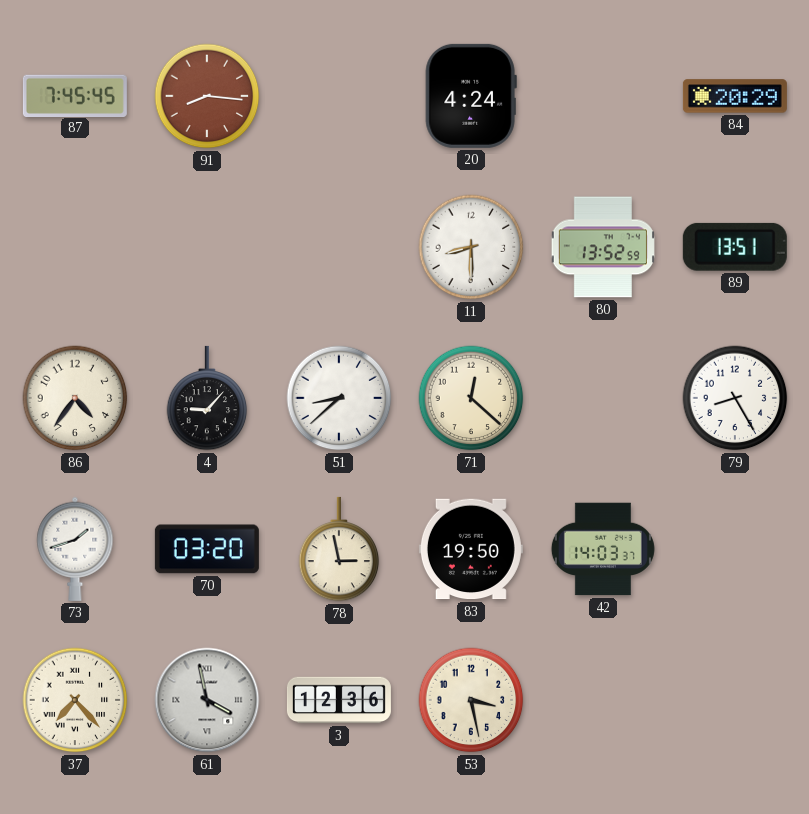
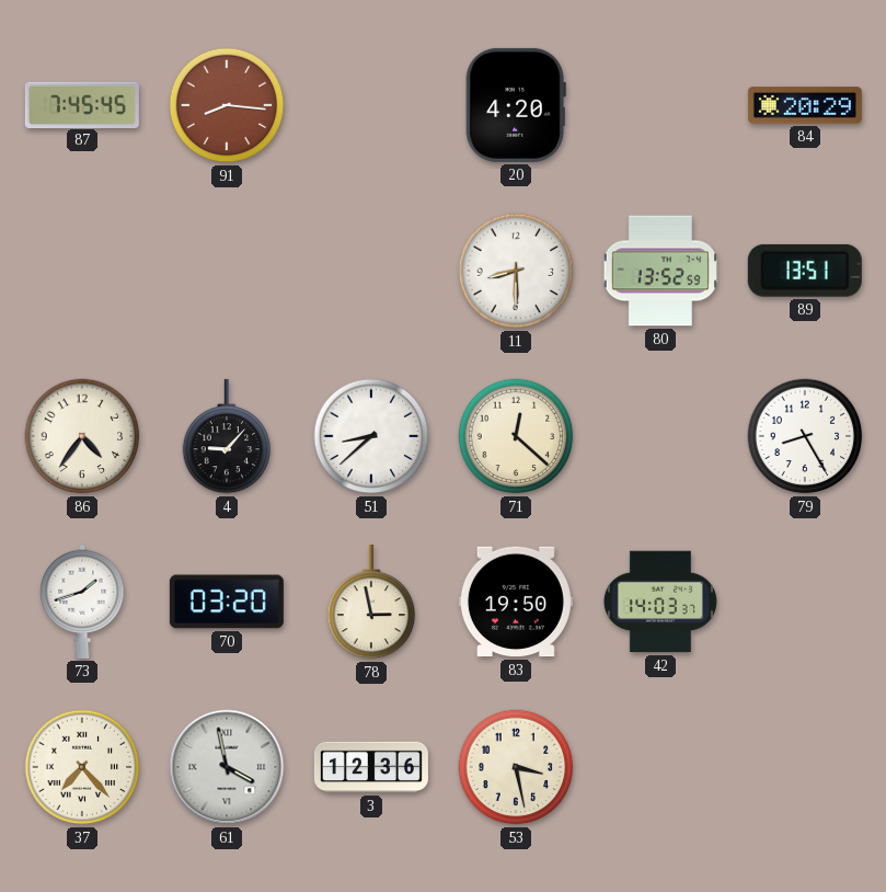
20: 4:24 -> 4:20
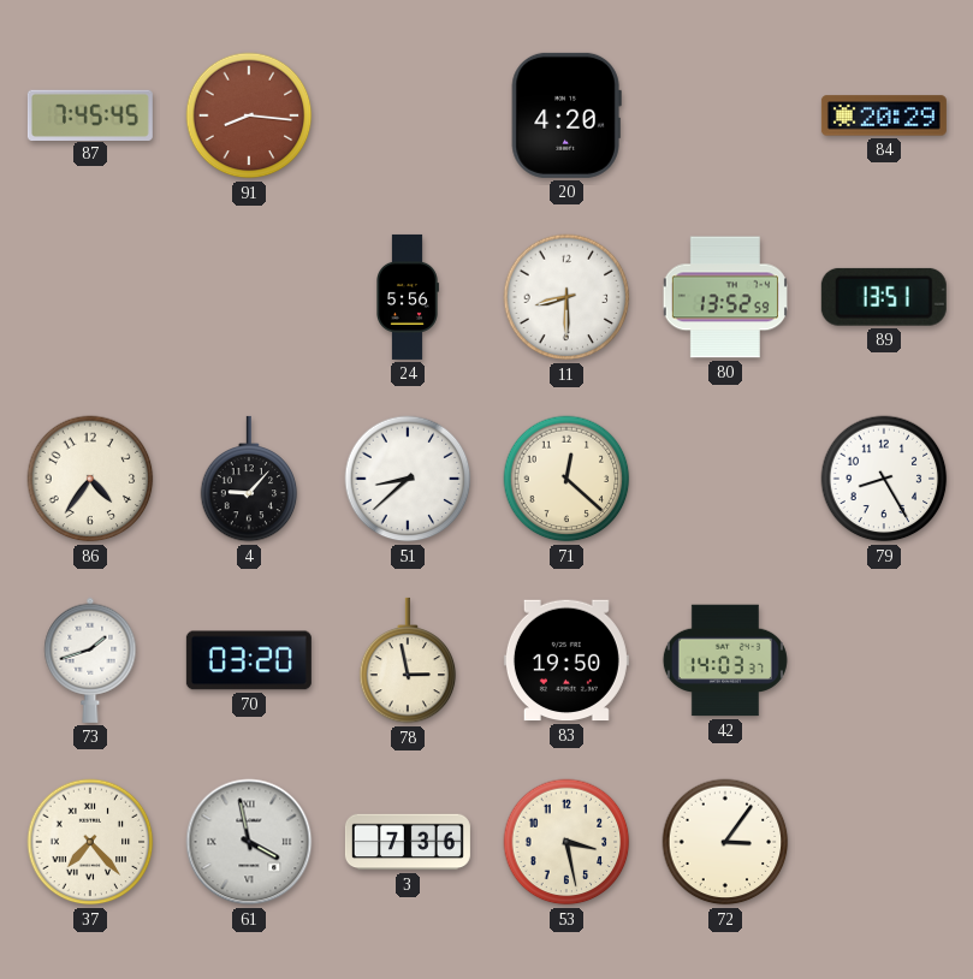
24: none -> 5:56
3: 12:36 -> 7:36
72: none -> 3:06
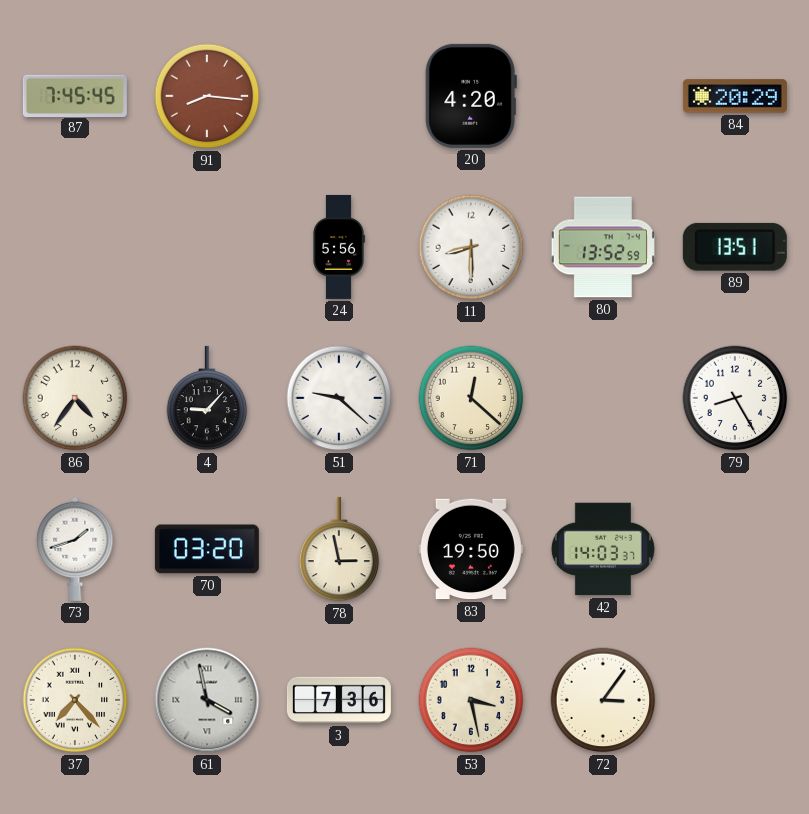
51: 8:38 -> 9:22
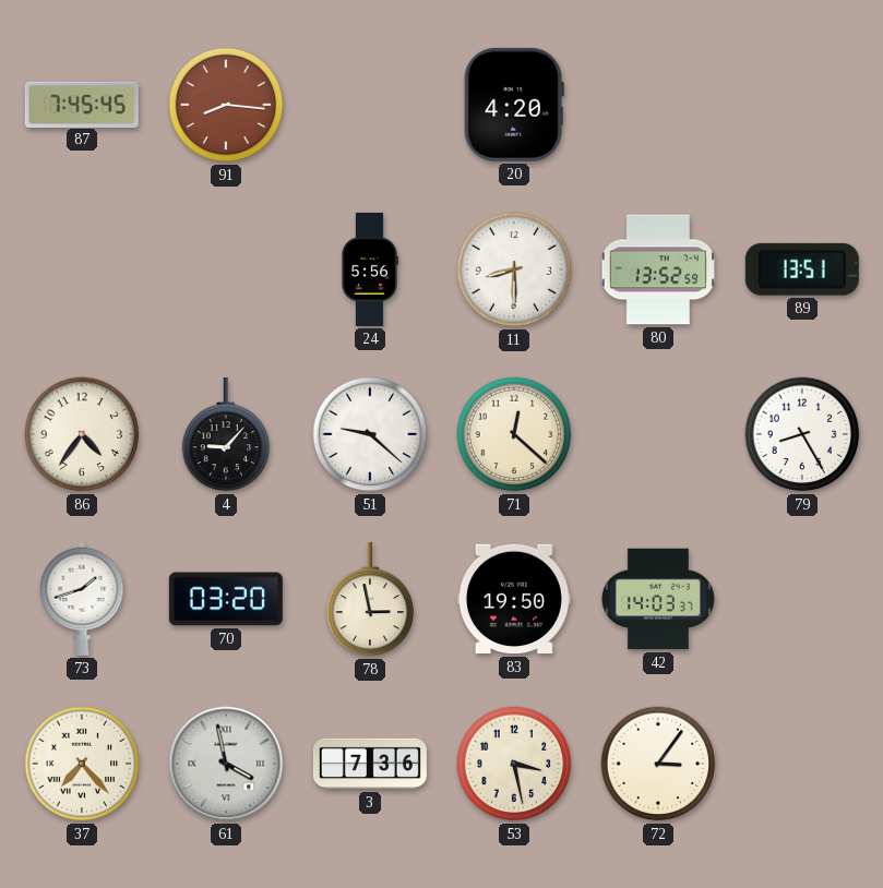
84: 20:29 -> none
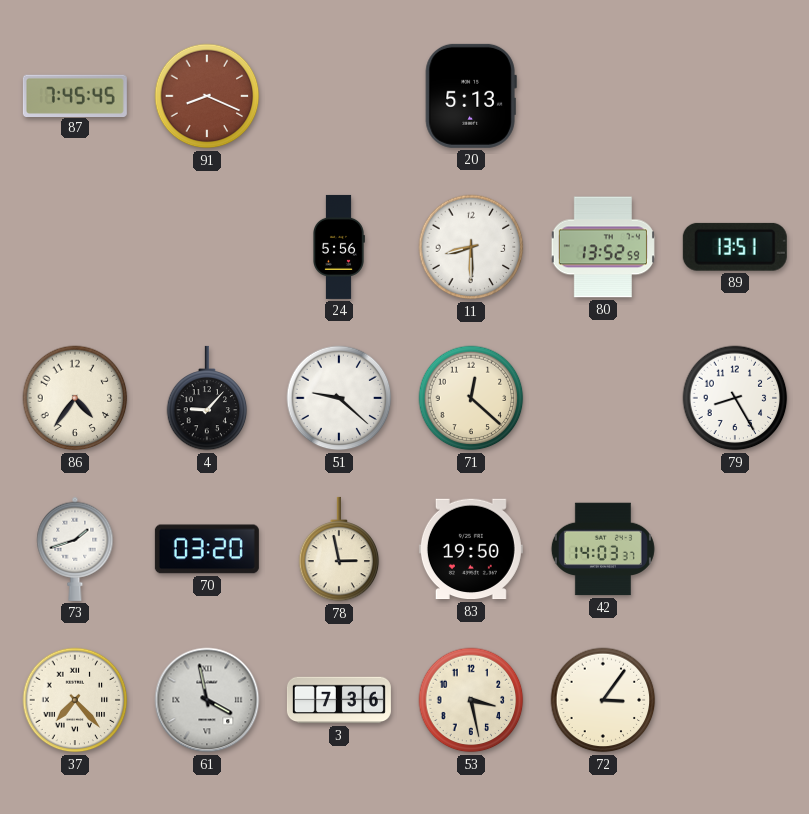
91: 8:16 -> 8:19
20: 4:20 -> 5:13
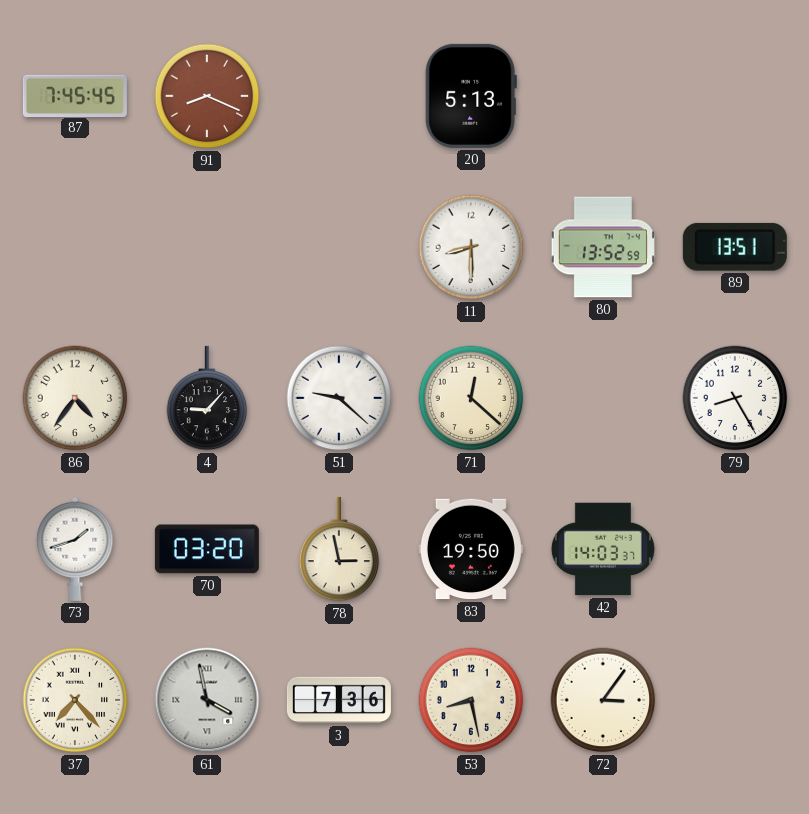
24: 5:56 -> none
53: 3:28 -> 8:28
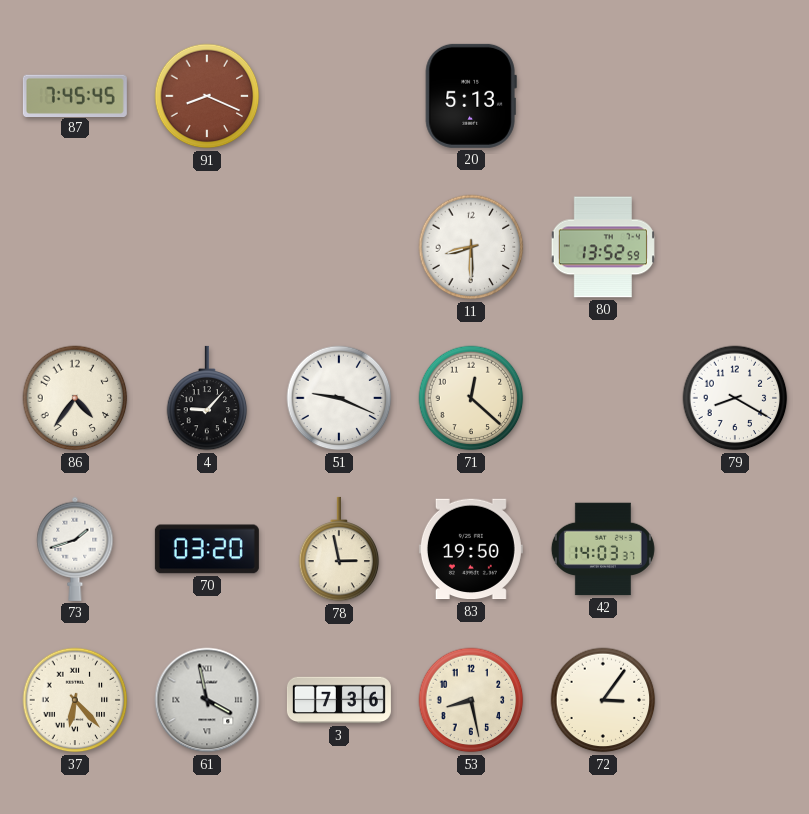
89: 13:51 -> none
51: 9:22 -> 9:19
79: 8:25 -> 8:20
37: 7:23 -> 6:23
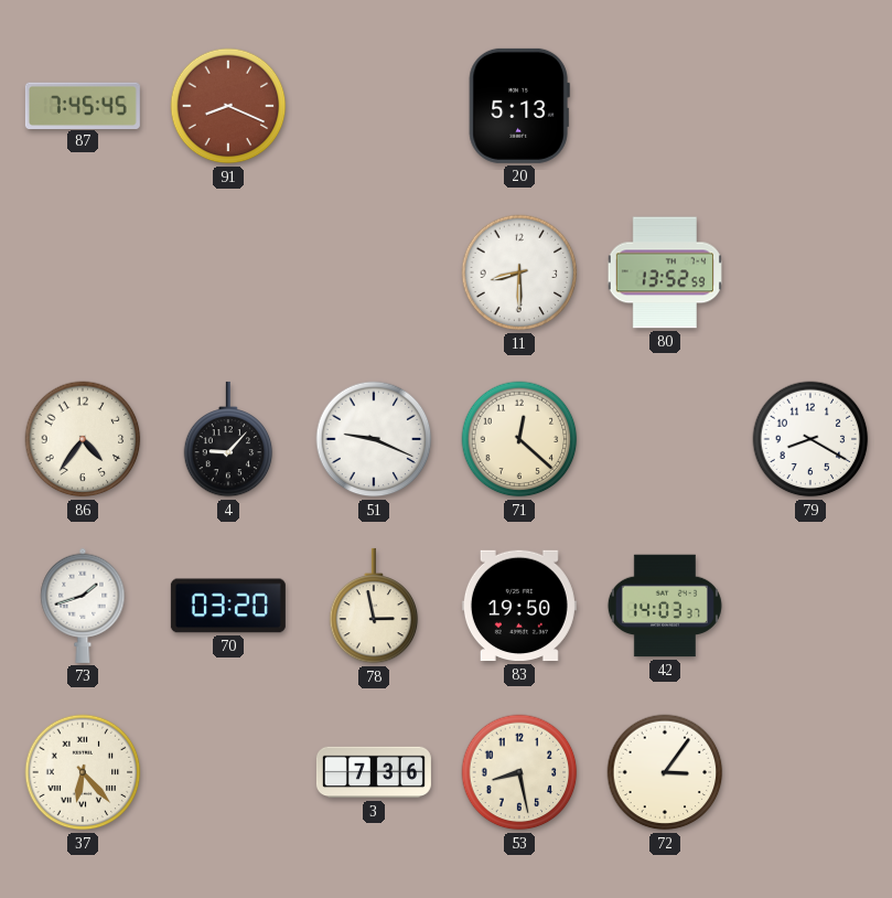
61: 3:58 -> none
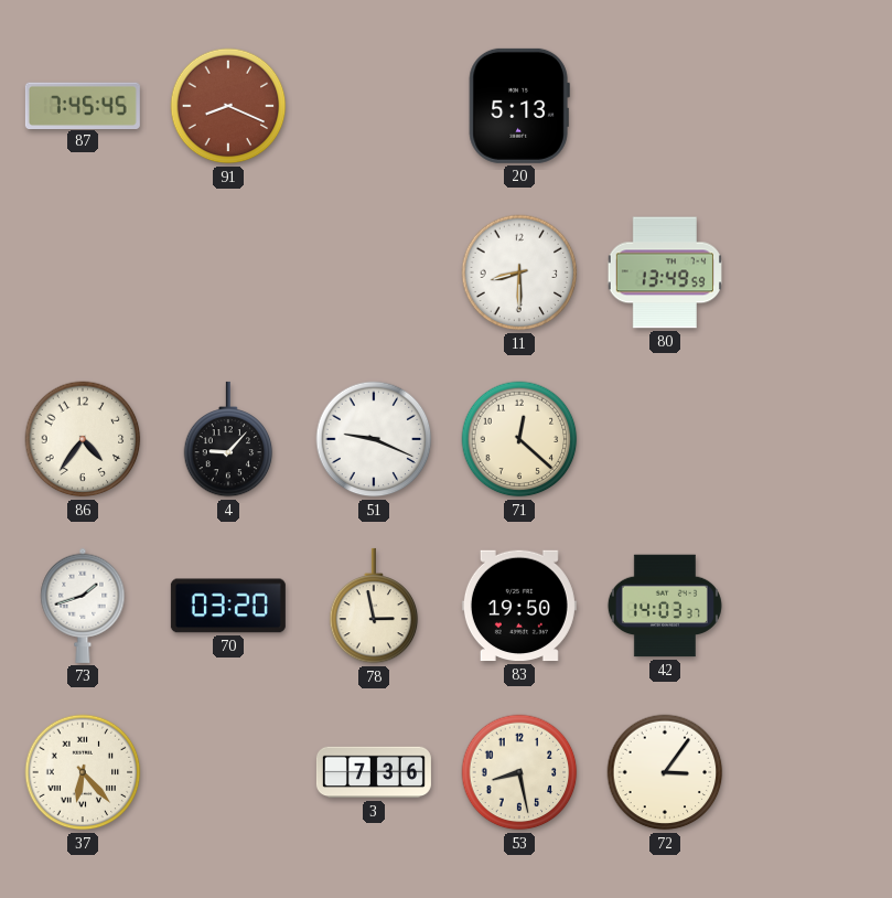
80: 13:52 -> 13:49
79: 8:20 -> none
